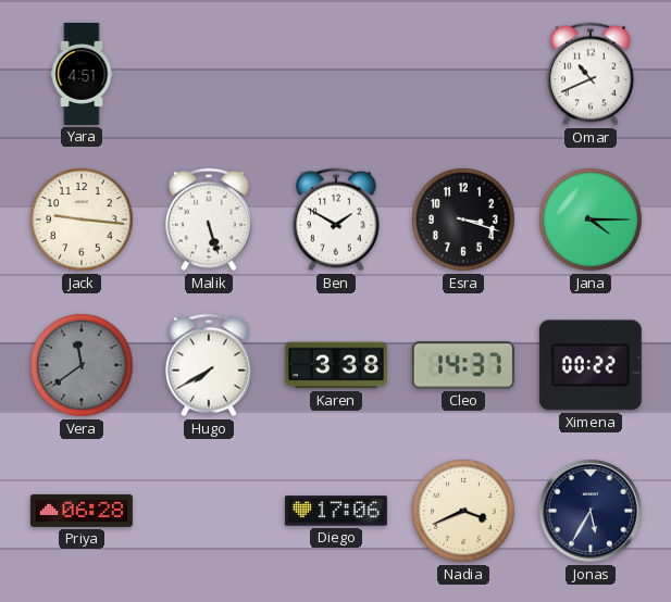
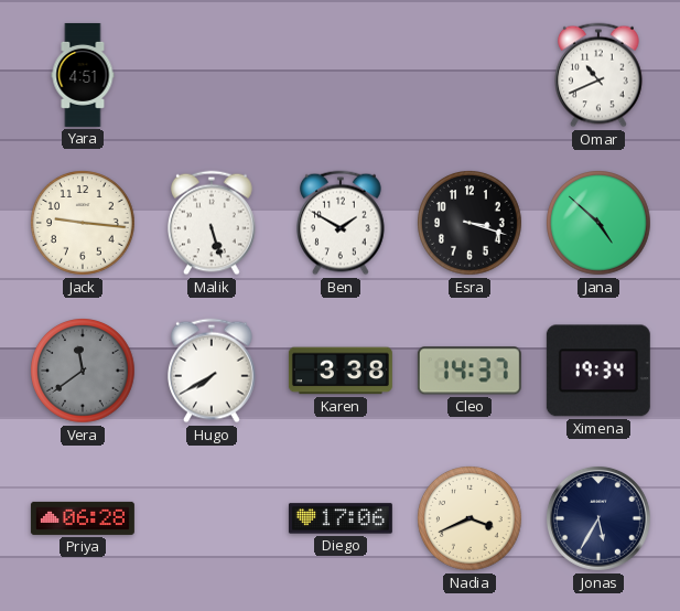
Jana: 4:15 -> 4:52
Ximena: 00:22 -> 19:34
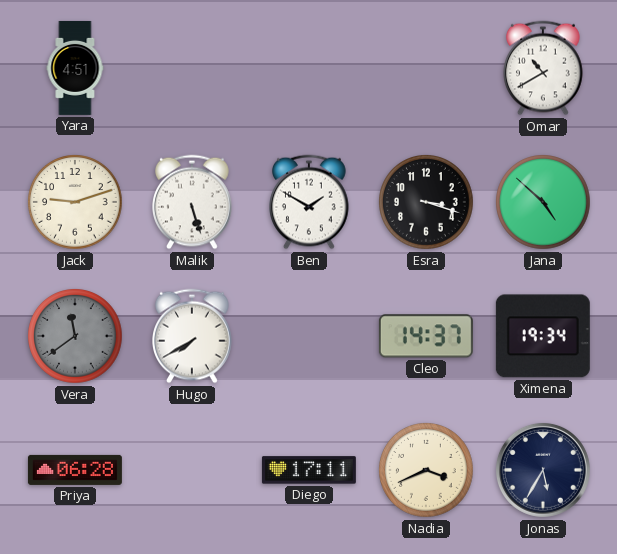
Omar: 10:41 -> 10:40
Jack: 9:16 -> 9:12
Karen: 3:38 -> none
Diego: 17:06 -> 17:11
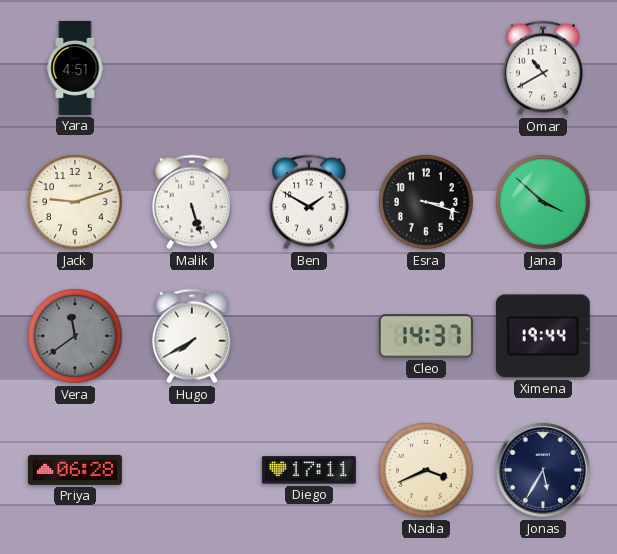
Jana: 4:52 -> 3:52
Ximena: 19:34 -> 19:44
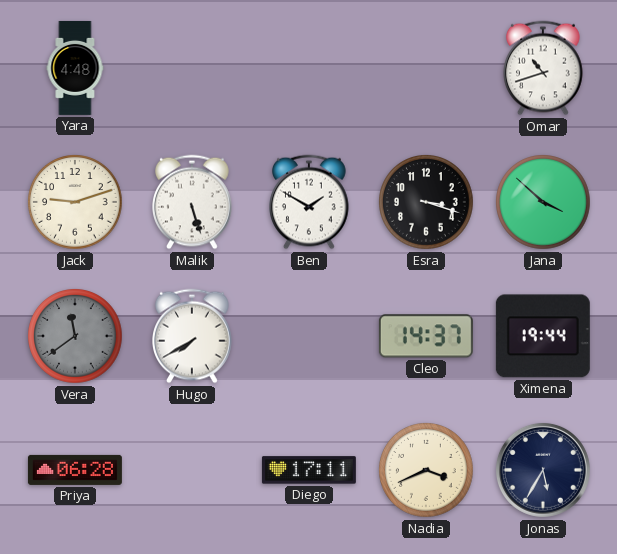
Yara: 4:51 -> 4:48
Omar: 10:40 -> 10:42
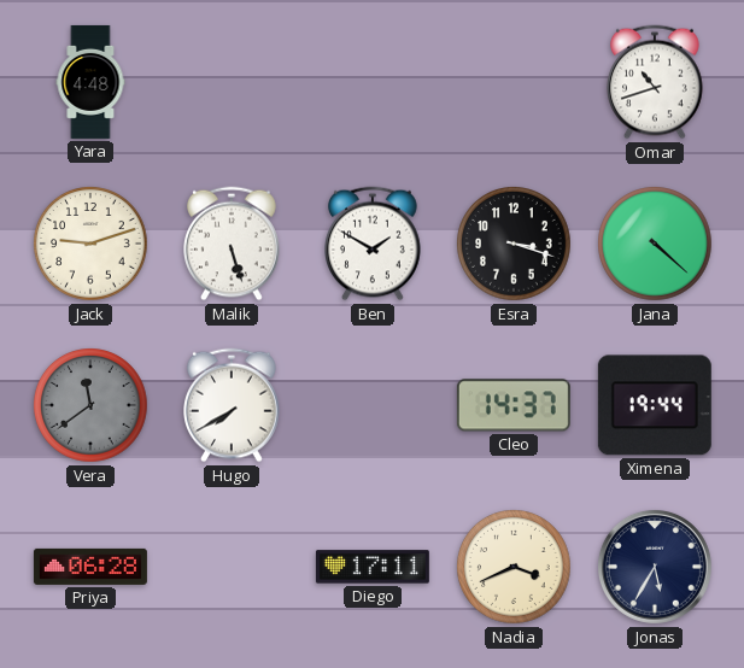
Jana: 3:52 -> 4:22
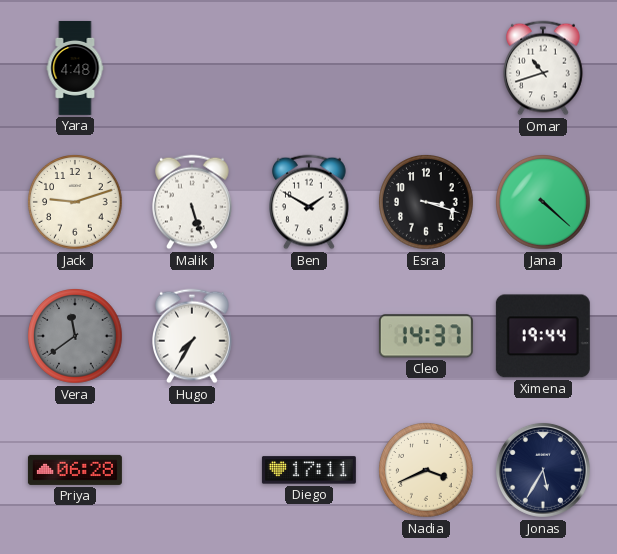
Hugo: 7:40 -> 7:35
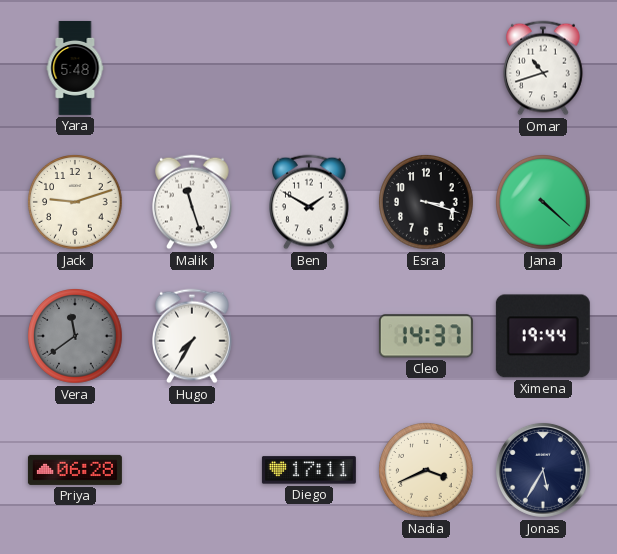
Yara: 4:48 -> 5:48
Malik: 5:27 -> 11:27
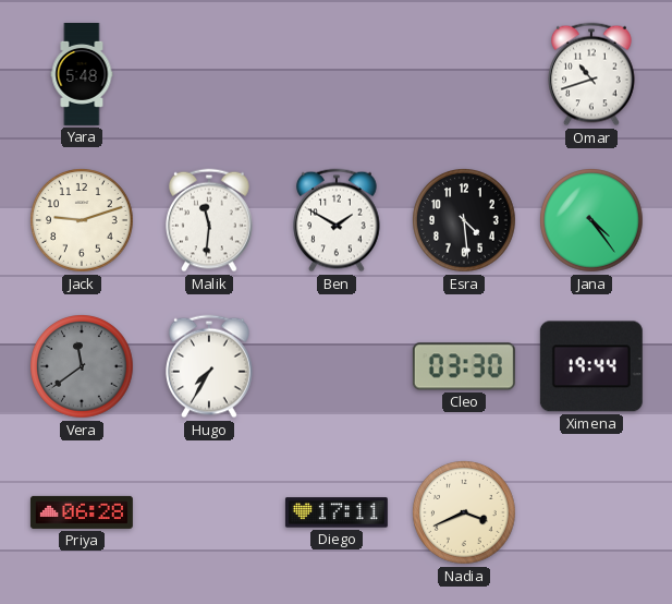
Malik: 11:27 -> 11:31
Esra: 3:18 -> 4:29
Jana: 4:22 -> 4:24
Cleo: 14:37 -> 03:30
Jonas: 5:35 -> none
